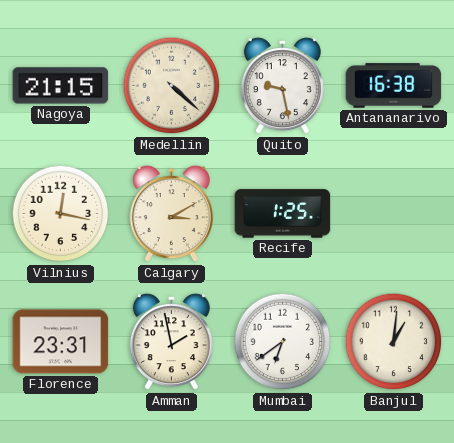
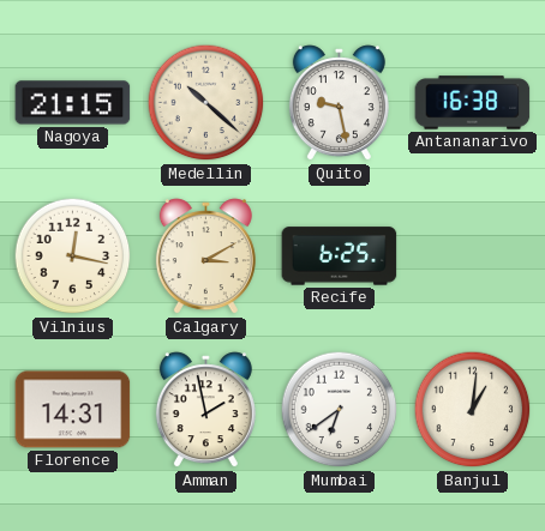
Medellin: 4:22 -> 10:22
Recife: 1:25 -> 6:25
Florence: 23:31 -> 14:31
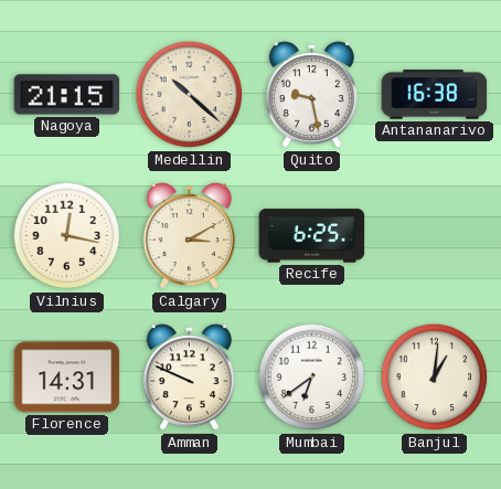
Amman: 1:58 -> 9:49
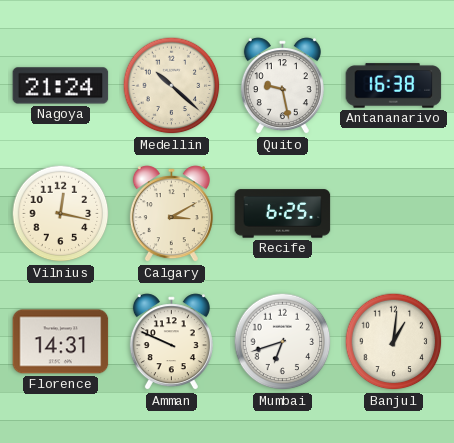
Nagoya: 21:15 -> 21:24
Mumbai: 6:39 -> 6:42
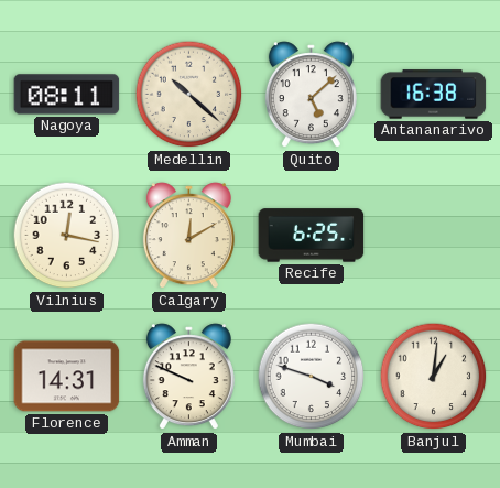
Nagoya: 21:24 -> 08:11
Quito: 9:28 -> 5:08
Calgary: 3:10 -> 12:10
Mumbai: 6:42 -> 3:48
